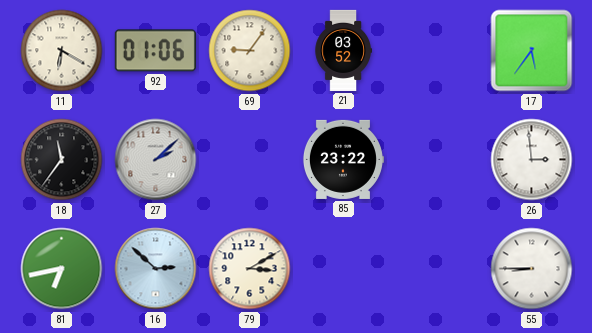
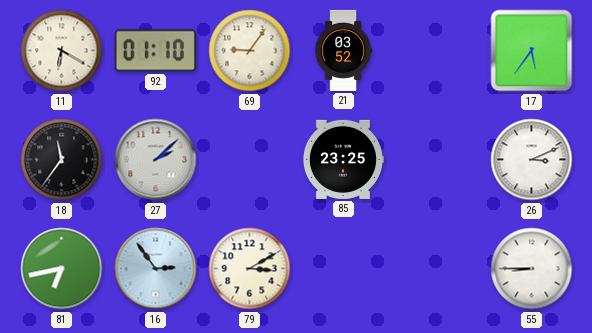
92: 01:06 -> 01:10
85: 23:22 -> 23:25
26: 2:59 -> 3:11
16: 2:52 -> 2:54
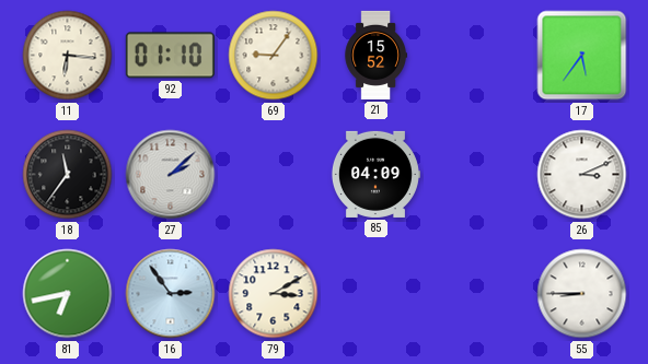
11: 6:20 -> 6:16
21: 03:52 -> 15:52
85: 23:25 -> 04:09
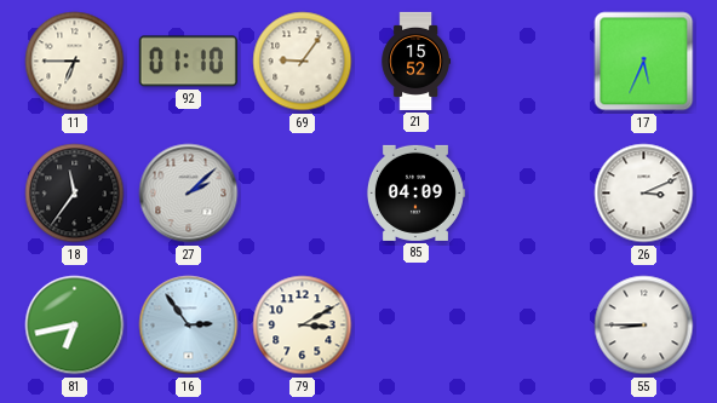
11: 6:16 -> 6:45
17: 5:36 -> 5:34
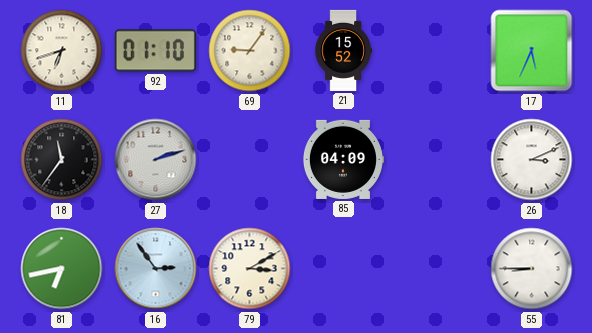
11: 6:45 -> 6:42
27: 2:08 -> 2:12
